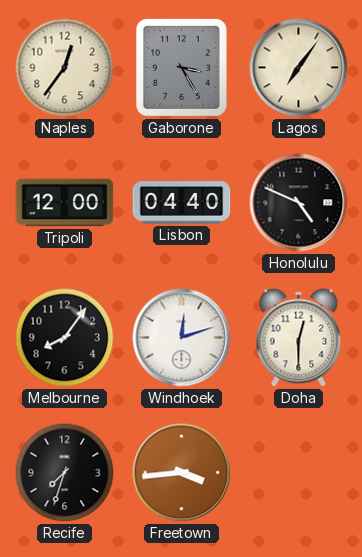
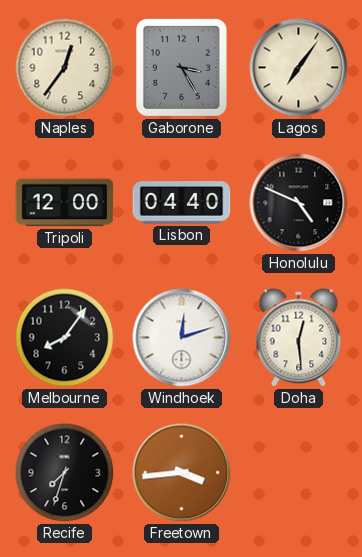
Doha: 12:30 -> 12:29
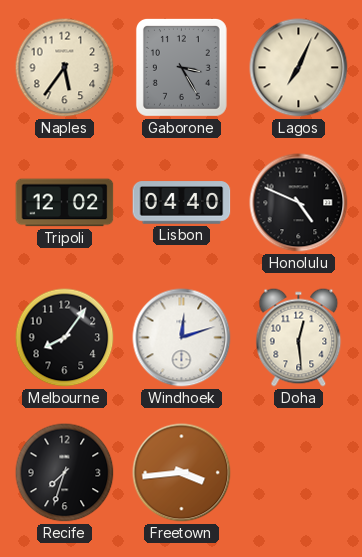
Naples: 12:36 -> 5:36
Lagos: 7:06 -> 7:04
Tripoli: 12:00 -> 12:02
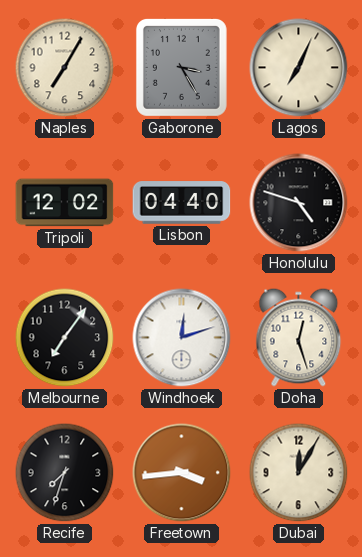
Naples: 5:36 -> 7:05
Honolulu: 4:49 -> 4:48
Melbourne: 8:06 -> 7:06
Doha: 12:29 -> 12:27
Dubai: none -> 12:05
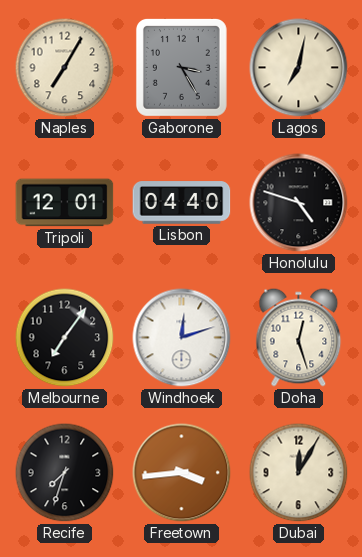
Lagos: 7:04 -> 7:02
Tripoli: 12:02 -> 12:01
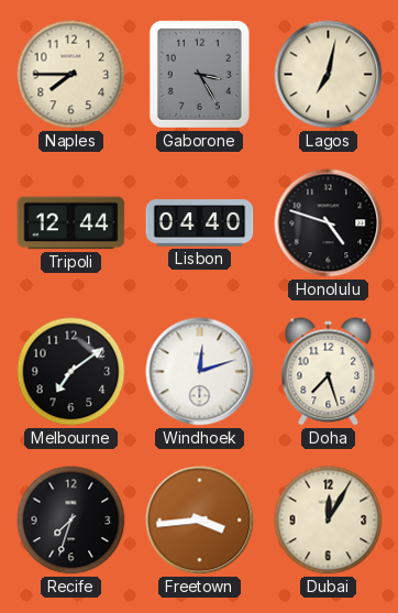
Naples: 7:05 -> 7:45
Tripoli: 12:01 -> 12:44
Melbourne: 7:06 -> 7:09
Doha: 12:27 -> 7:27
